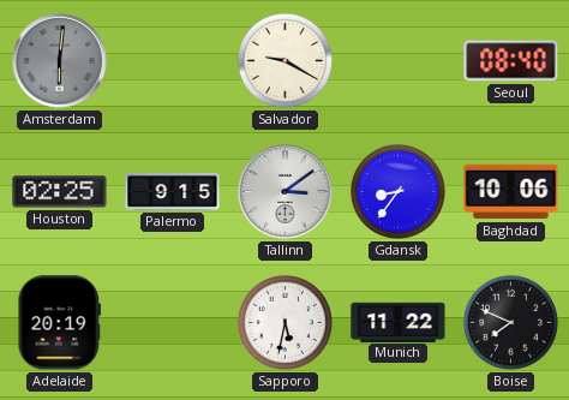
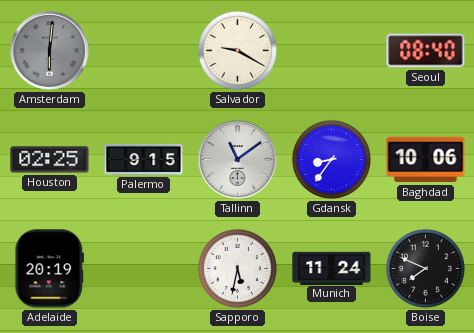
Tallinn: 3:09 -> 11:09
Munich: 11:22 -> 11:24
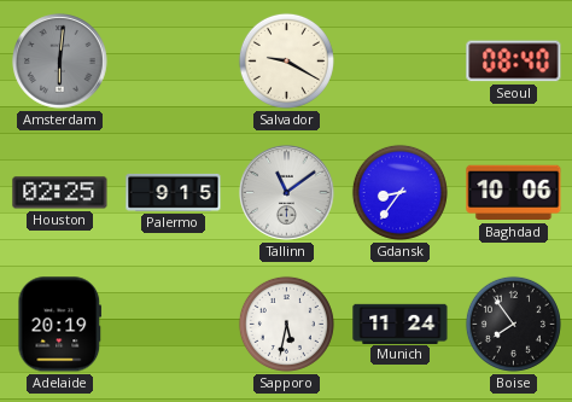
Boise: 7:49 -> 7:54
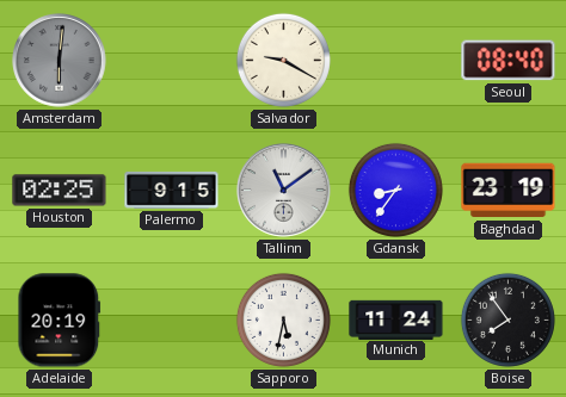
Baghdad: 10:06 -> 23:19
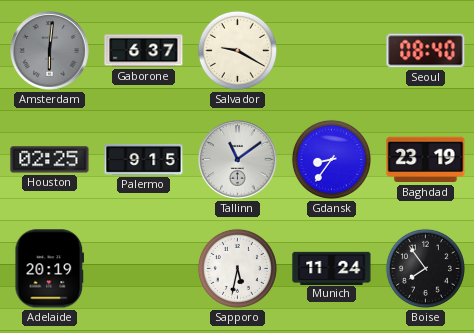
Gaborone: none -> 6:37
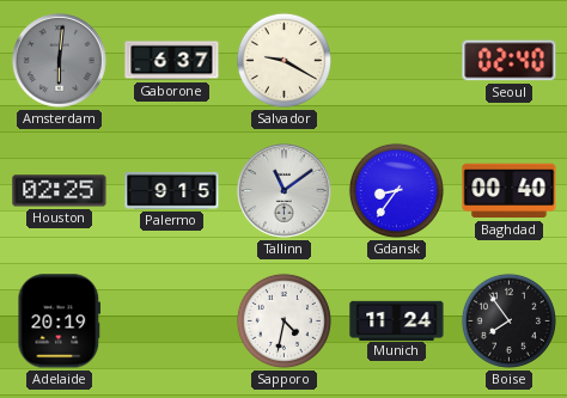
Seoul: 08:40 -> 02:40
Baghdad: 23:19 -> 00:40
Sapporo: 5:32 -> 4:32
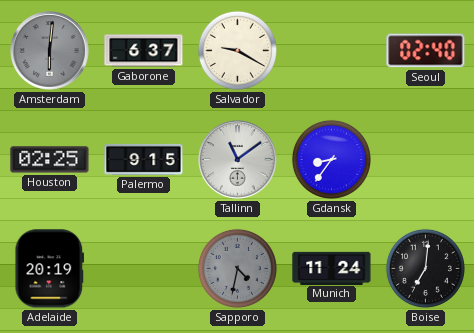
Baghdad: 00:40 -> none
Sapporo dial: white -> grey
Boise: 7:54 -> 7:01
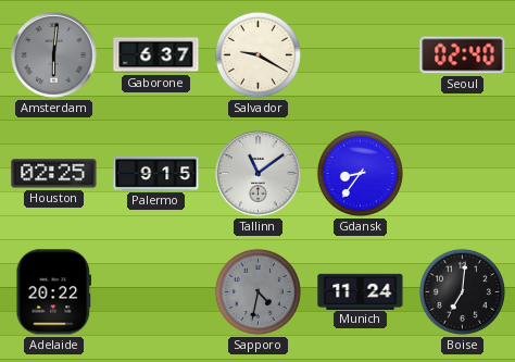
Adelaide: 20:19 -> 20:22
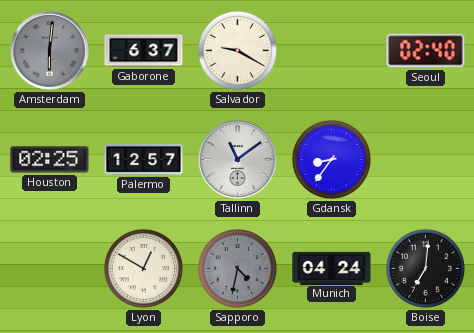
Palermo: 9:15 -> 12:57
Adelaide: 20:22 -> none
Lyon: none -> 12:50
Munich: 11:24 -> 04:24
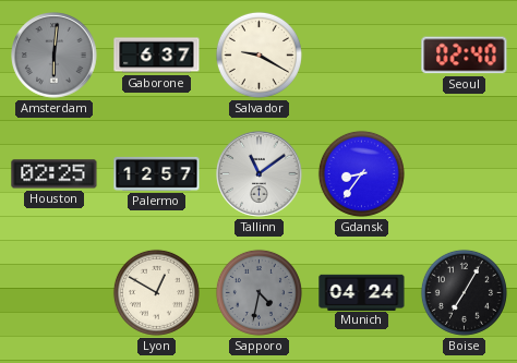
Boise: 7:01 -> 7:05
